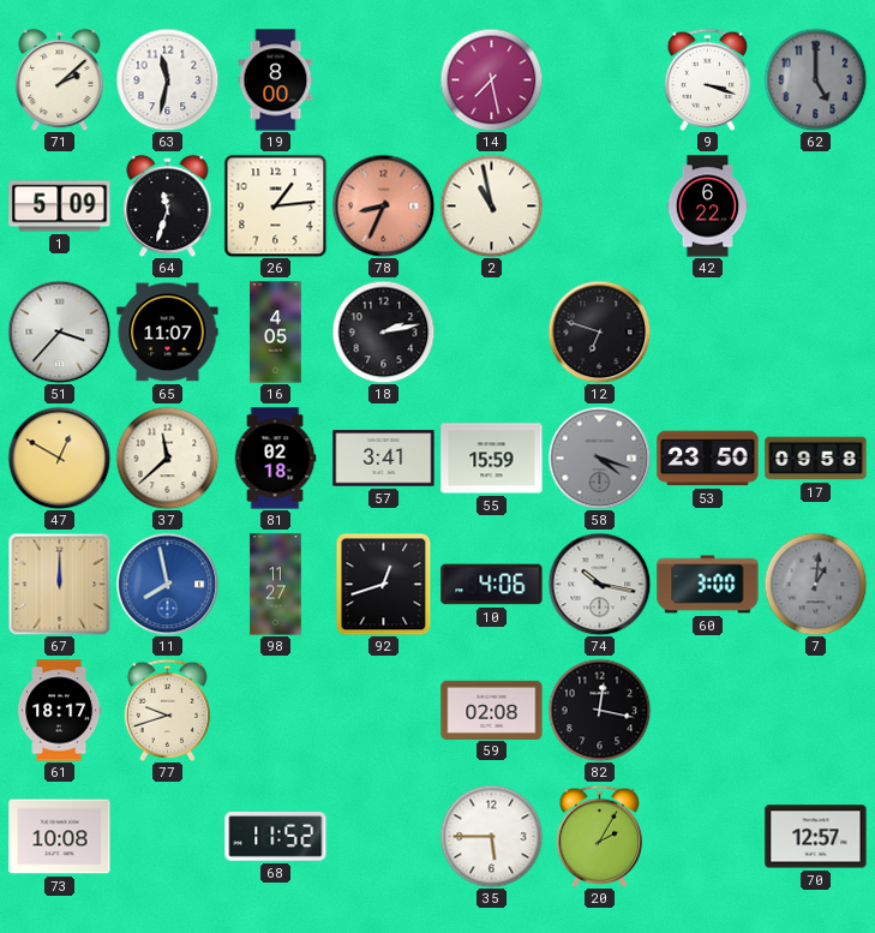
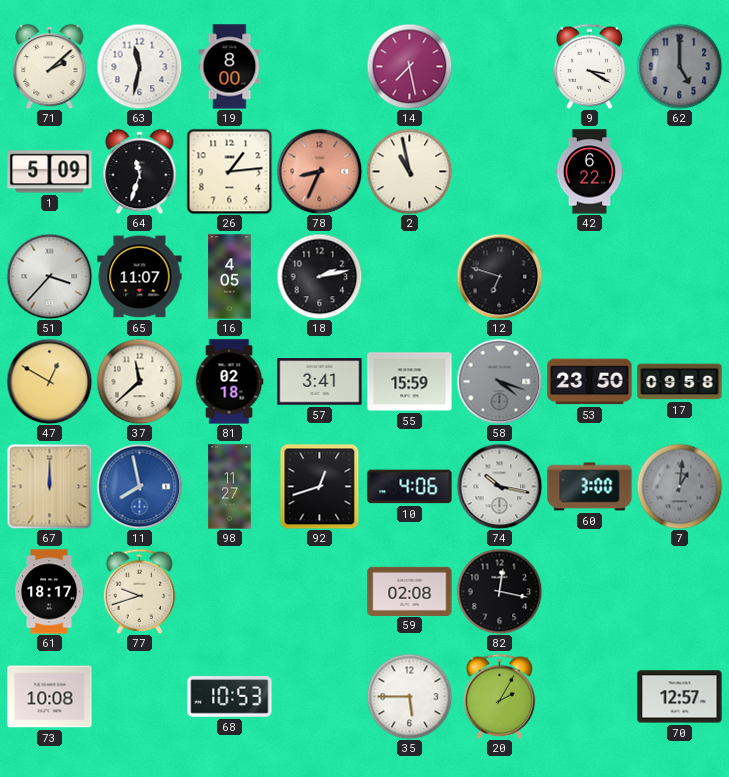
9: 3:18 -> 3:20
68: 11:52 -> 10:53
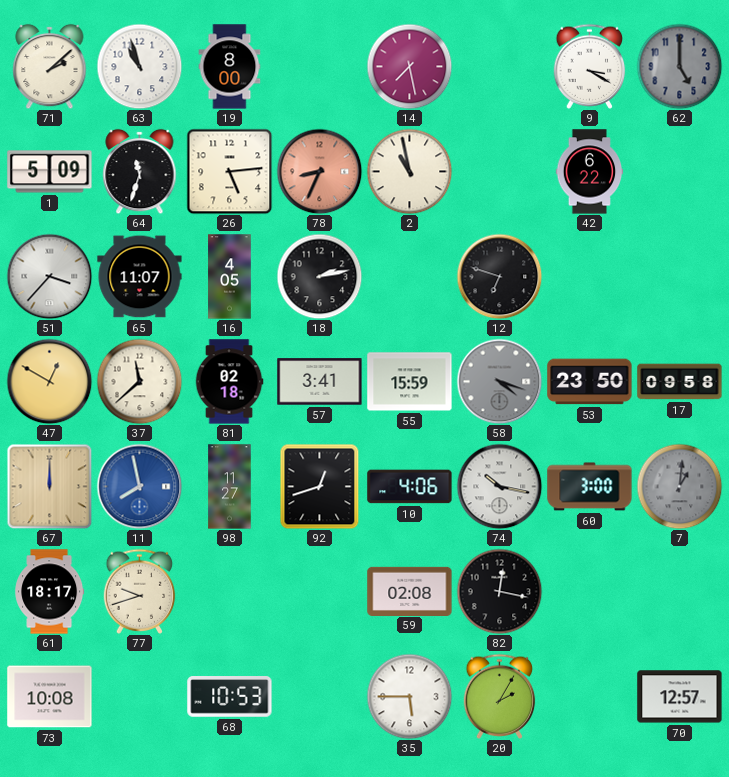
63: 11:32 -> 10:57
26: 1:14 -> 5:14
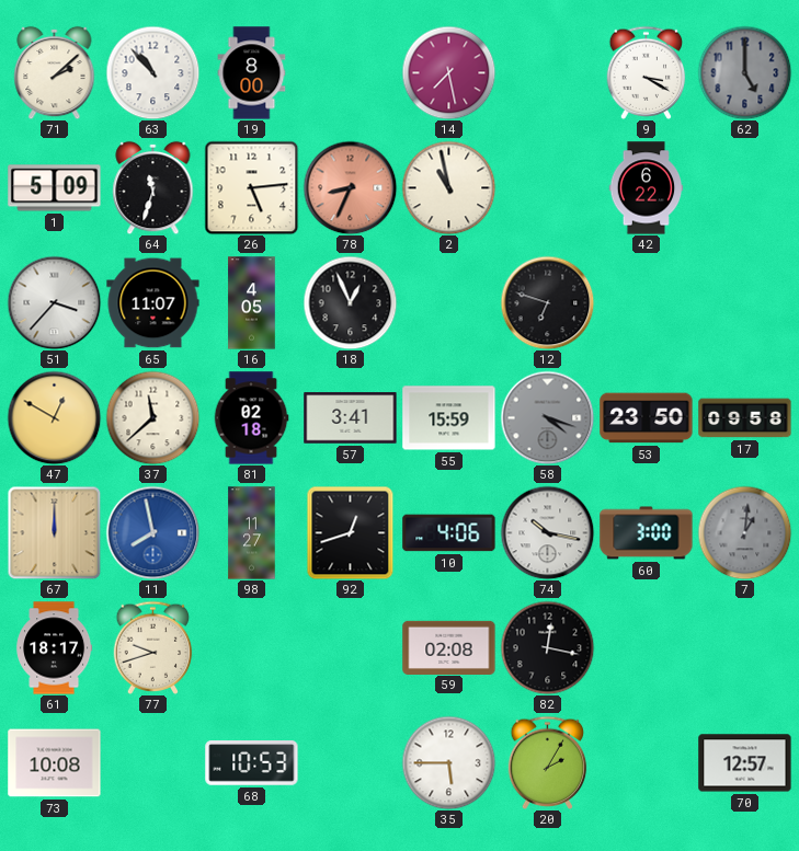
63: 10:57 -> 10:53
18: 2:13 -> 12:56
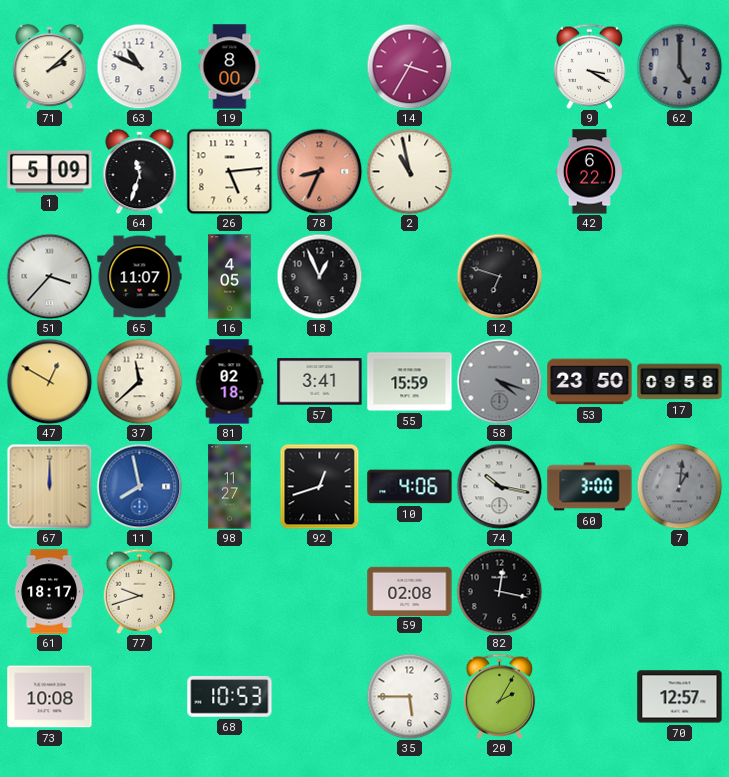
63: 10:53 -> 10:49
14: 7:28 -> 3:35
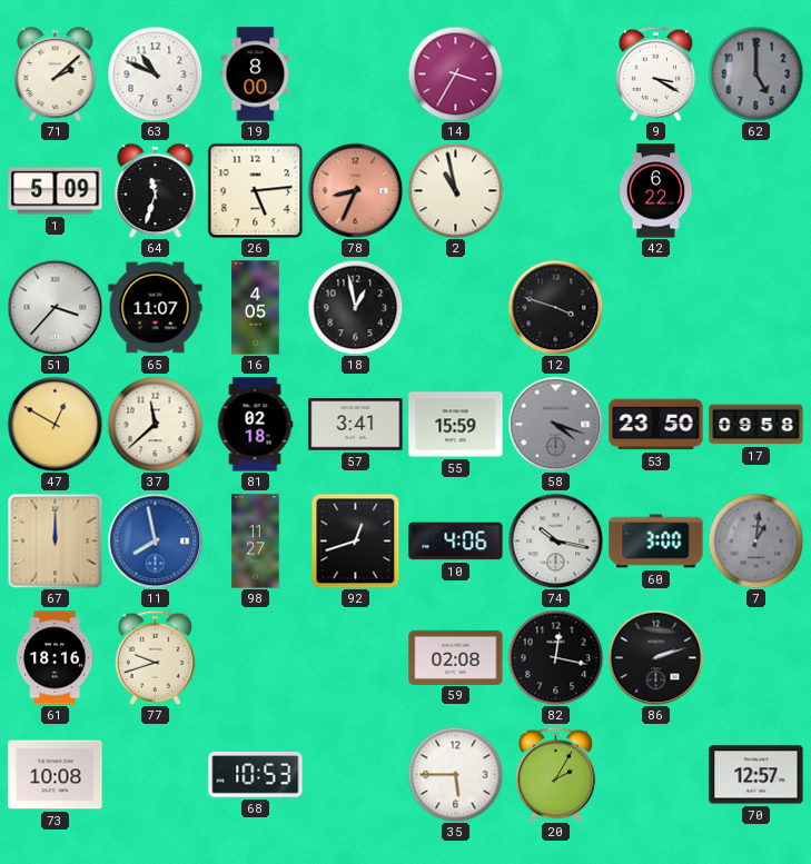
18: 12:56 -> 12:58
12: 6:48 -> 3:48
61: 18:17 -> 18:16
86: none -> 2:12
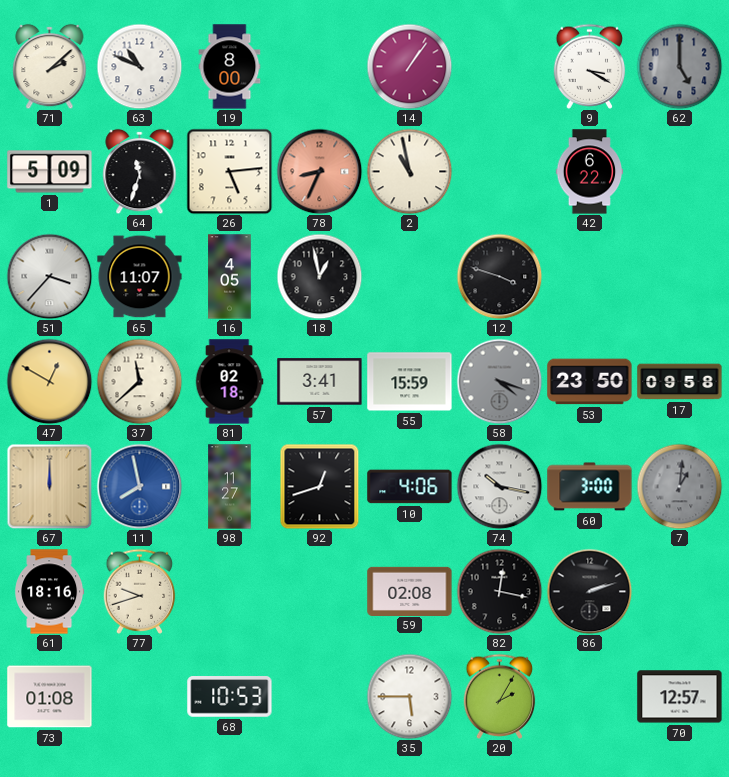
14: 3:35 -> 1:06
73: 10:08 -> 01:08
